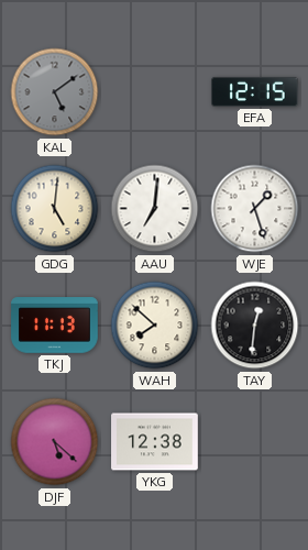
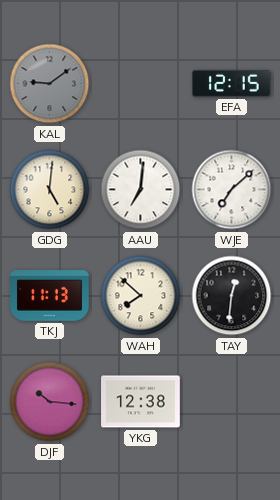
KAL: 5:09 -> 9:09
WJE: 1:27 -> 7:08
DJF: 5:22 -> 10:16
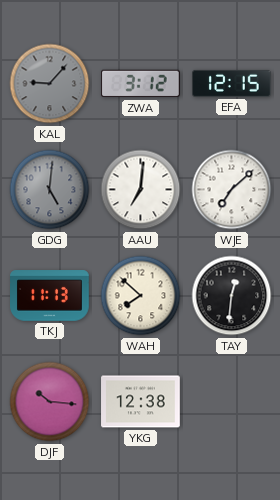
KAL: 9:09 -> 9:07
ZWA: none -> 3:12
GDG dial: cream -> grey
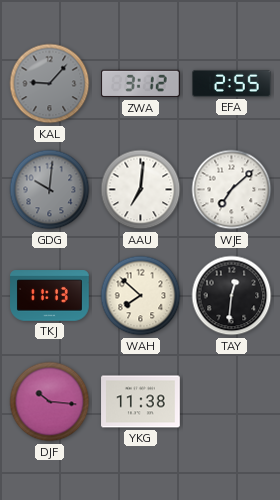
EFA: 12:15 -> 2:55
GDG: 5:01 -> 10:01
YKG: 12:38 -> 11:38
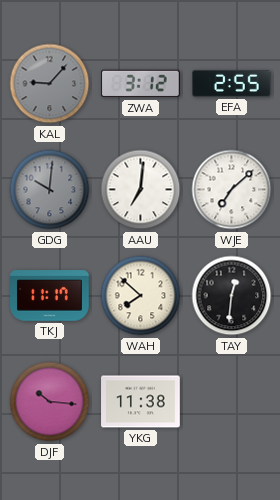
TKJ: 11:13 -> 11:17
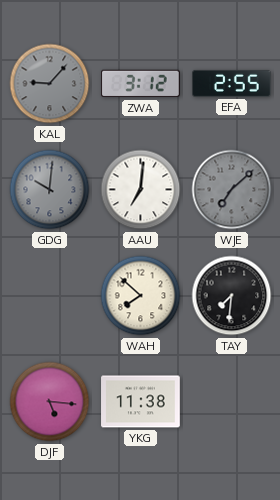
WJE dial: white -> grey
TKJ: 11:17 -> none
TAY: 12:31 -> 7:31
DJF: 10:16 -> 5:16
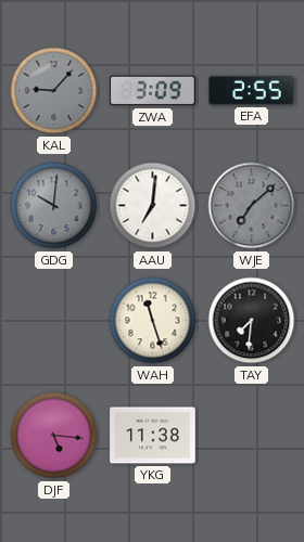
ZWA: 3:12 -> 3:09
WAH: 7:52 -> 11:27
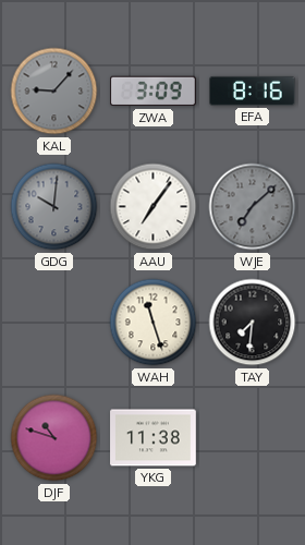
EFA: 2:55 -> 8:16
AAU: 7:01 -> 7:06
DJF: 5:16 -> 10:48
